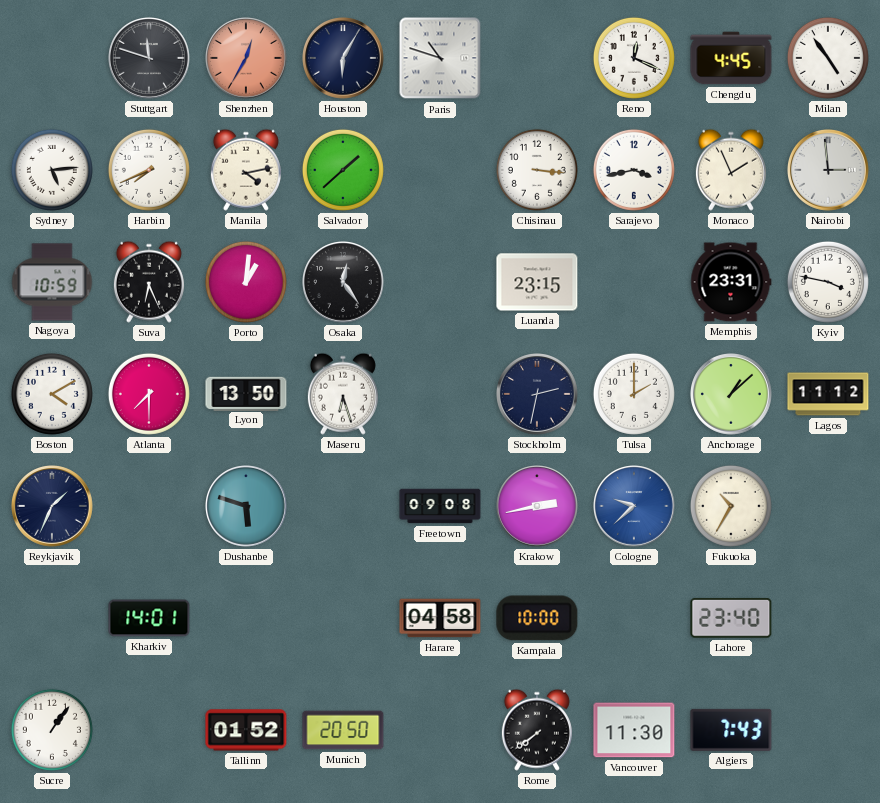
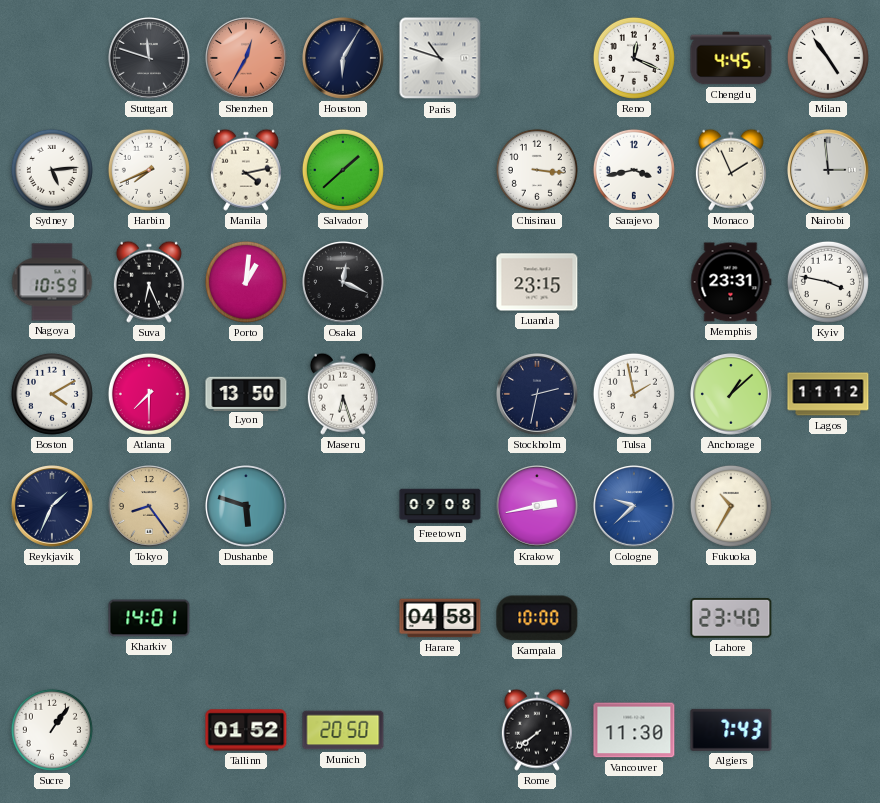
Osaka: 12:24 -> 12:19
Tulsa: 2:00 -> 1:58
Tokyo: none -> 8:24
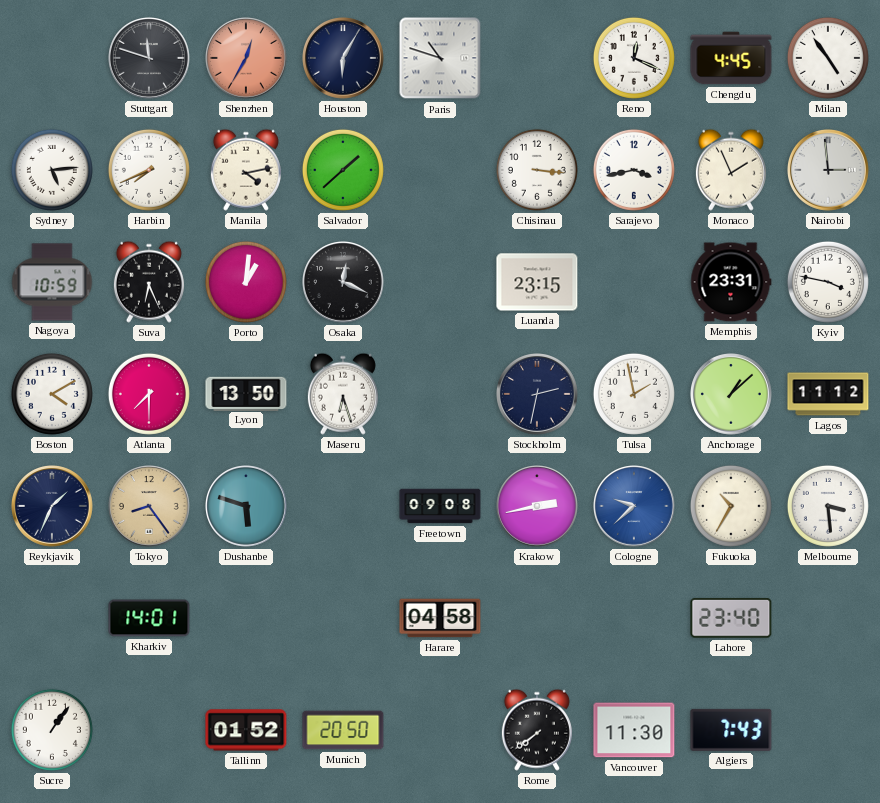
Melbourne: none -> 3:29
Kampala: 10:00 -> none
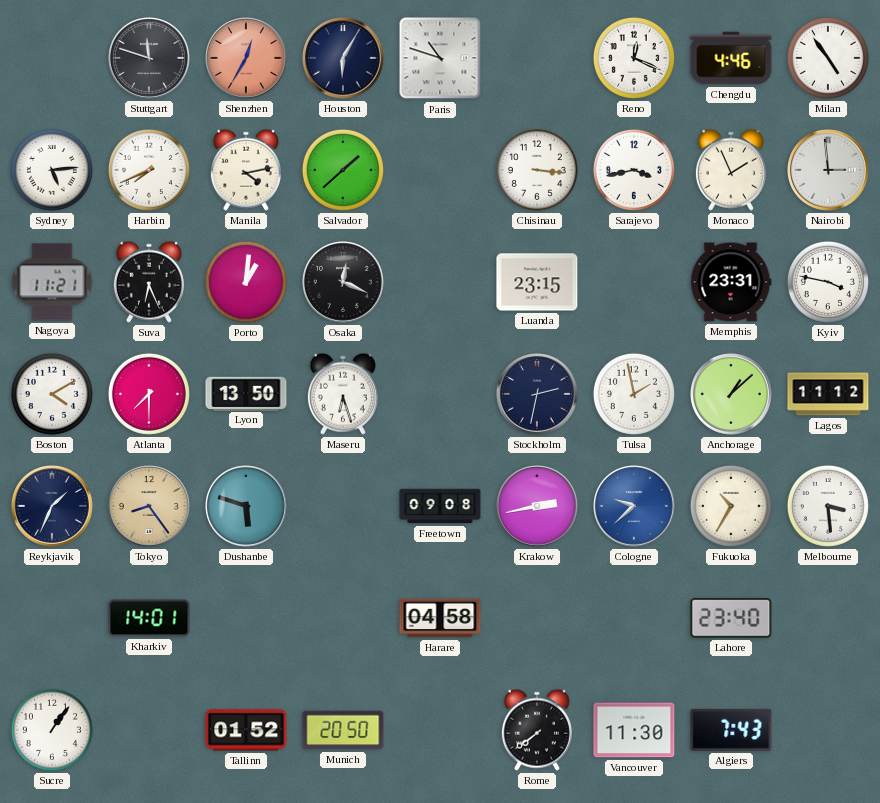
Chengdu: 4:45 -> 4:46
Nagoya: 10:59 -> 11:21
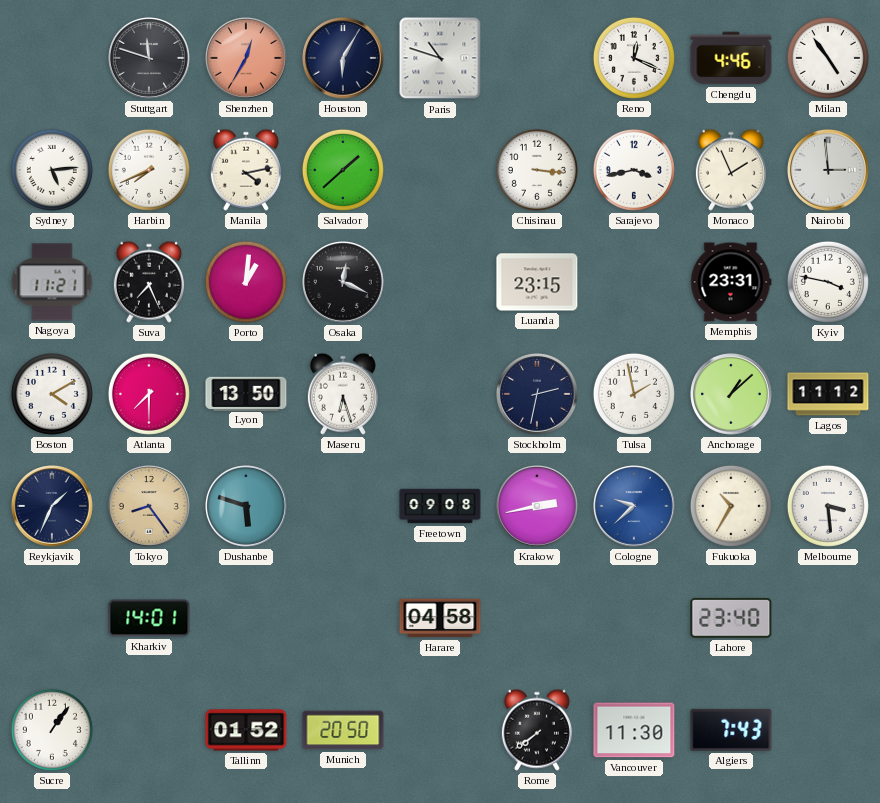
Suva: 6:26 -> 7:26
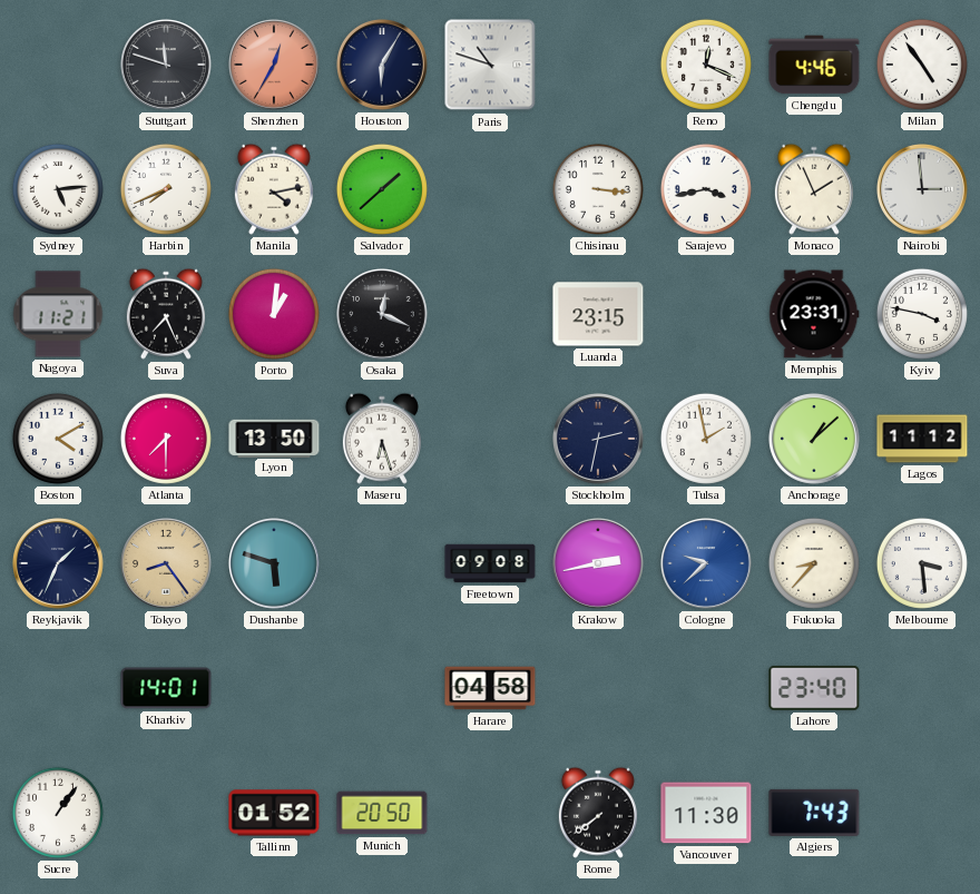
Fukuoka: 10:35 -> 8:37
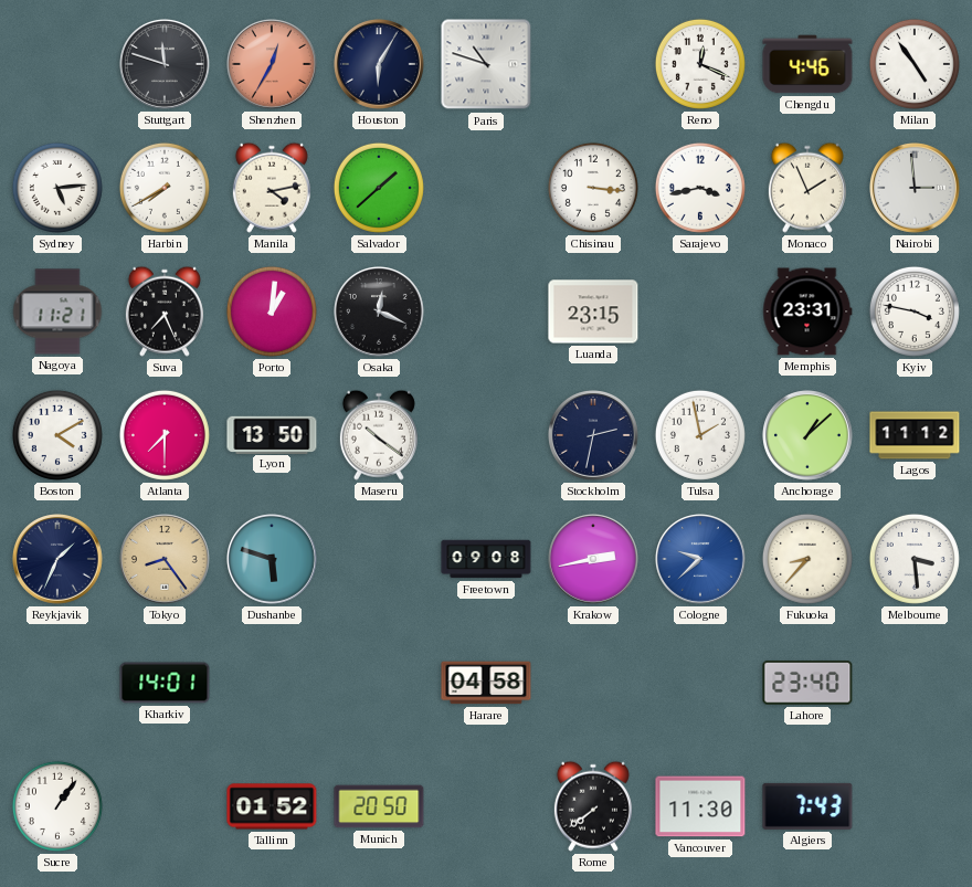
Harbin: 7:41 -> 7:40
Maseru: 6:27 -> 10:21
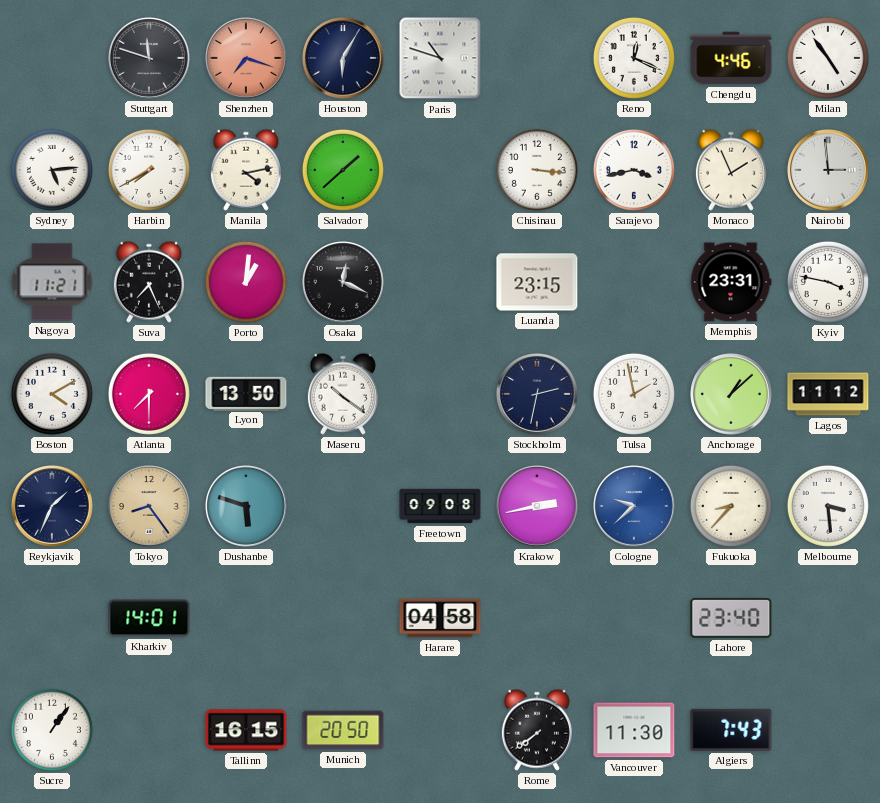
Shenzhen: 12:35 -> 7:18
Tallinn: 01:52 -> 16:15
